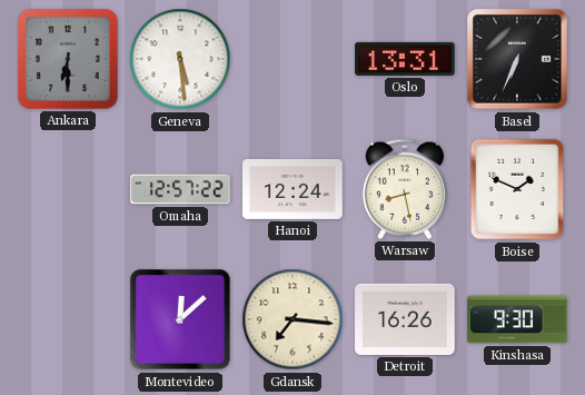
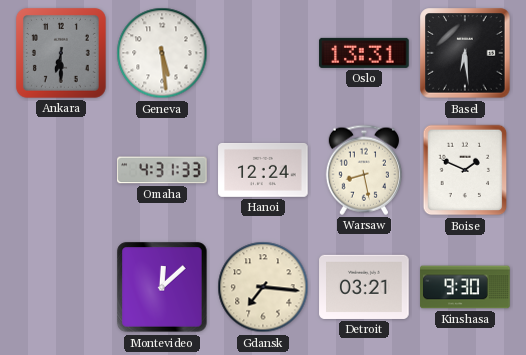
Basel: 6:34 -> 6:29
Omaha: 12:57 -> 4:31
Detroit: 16:26 -> 03:21
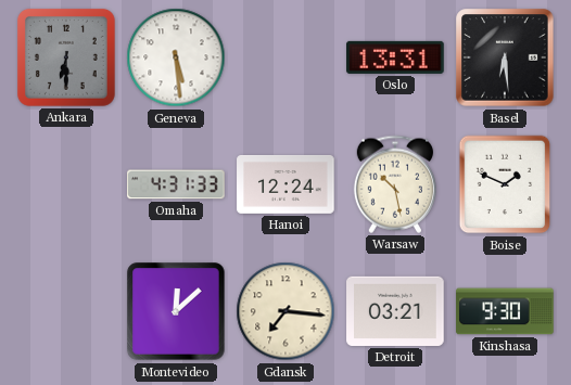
Warsaw: 8:28 -> 10:28
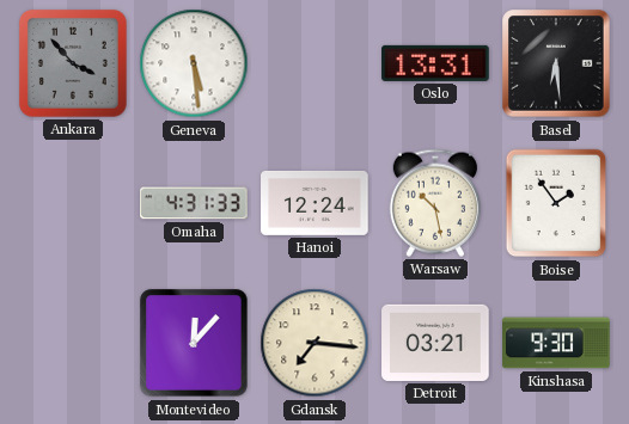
Ankara: 6:30 -> 3:53
Boise: 1:49 -> 1:54
Montevideo: 12:08 -> 12:07
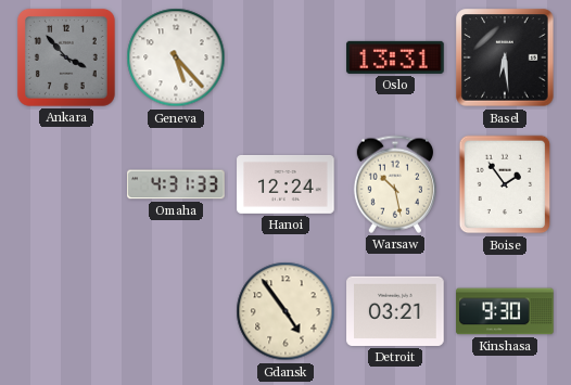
Geneva: 5:29 -> 5:23
Montevideo: 12:07 -> none
Gdansk: 7:16 -> 4:54
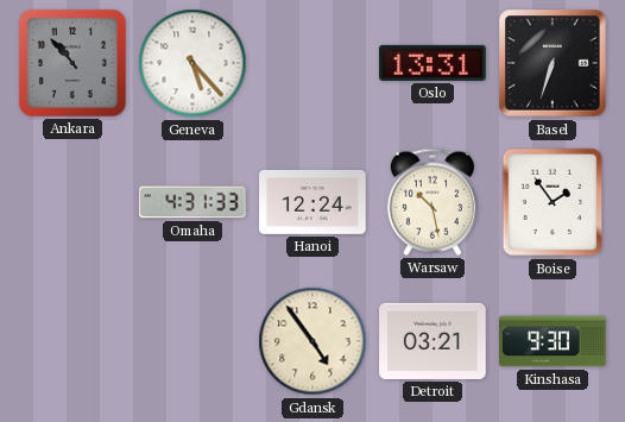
Ankara: 3:53 -> 10:53
Basel: 6:29 -> 6:33
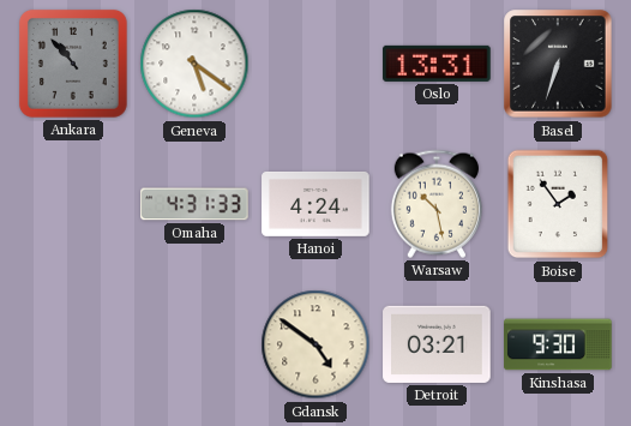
Geneva: 5:23 -> 5:21
Hanoi: 12:24 -> 4:24
Gdansk: 4:54 -> 4:51
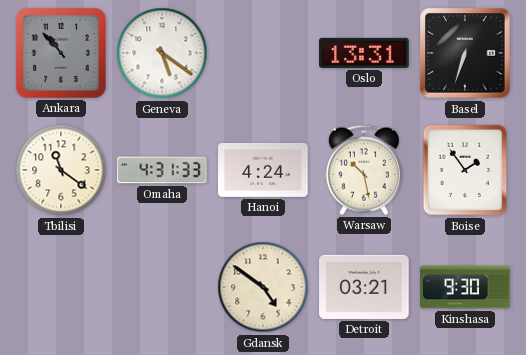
Tbilisi: none -> 11:21
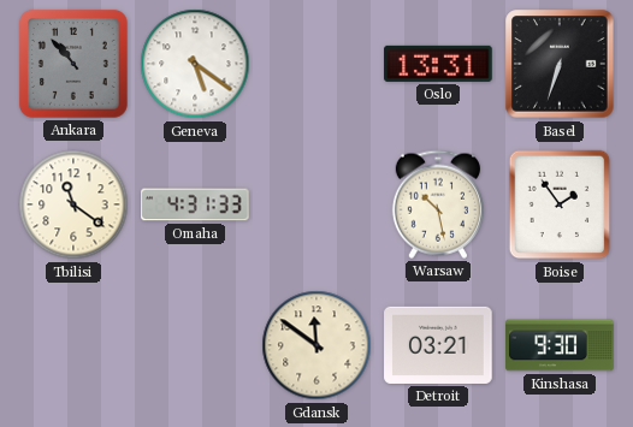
Hanoi: 4:24 -> none
Gdansk: 4:51 -> 11:51
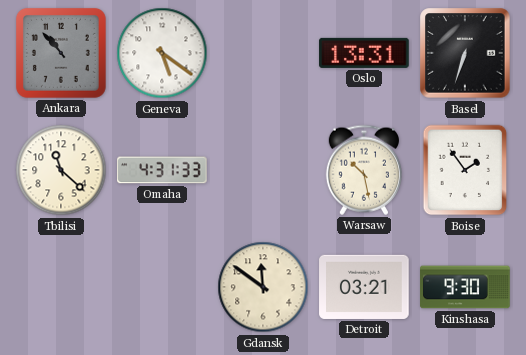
Tbilisi: 11:21 -> 11:22
